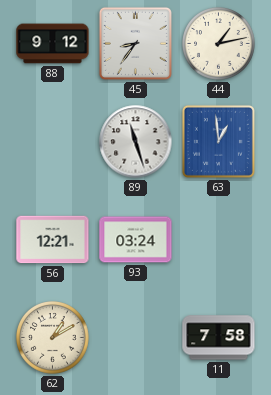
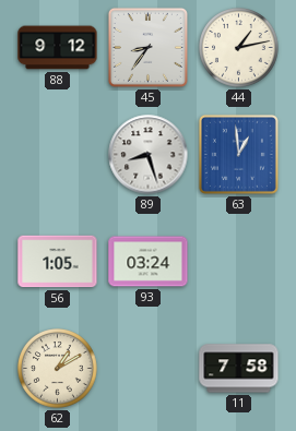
89: 11:27 -> 8:27
56: 12:21 -> 1:05
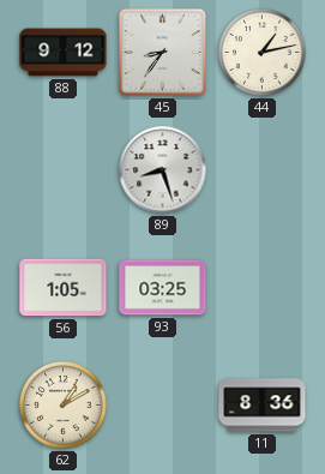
63: 12:59 -> none
93: 03:24 -> 03:25
11: 7:58 -> 8:36
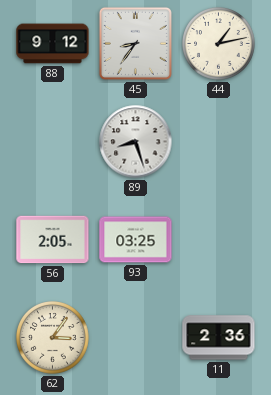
56: 1:05 -> 2:05
62: 1:10 -> 3:06
11: 8:36 -> 2:36
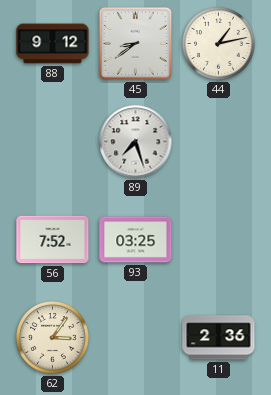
45: 8:36 -> 8:39
89: 8:27 -> 7:27
56: 2:05 -> 7:52
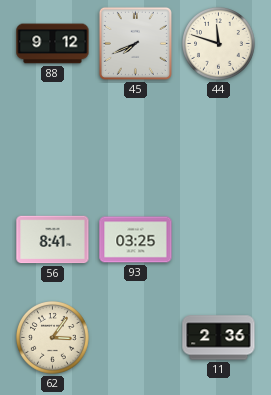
45: 8:39 -> 7:41
44: 1:13 -> 11:48
89: 7:27 -> none
56: 7:52 -> 8:41
